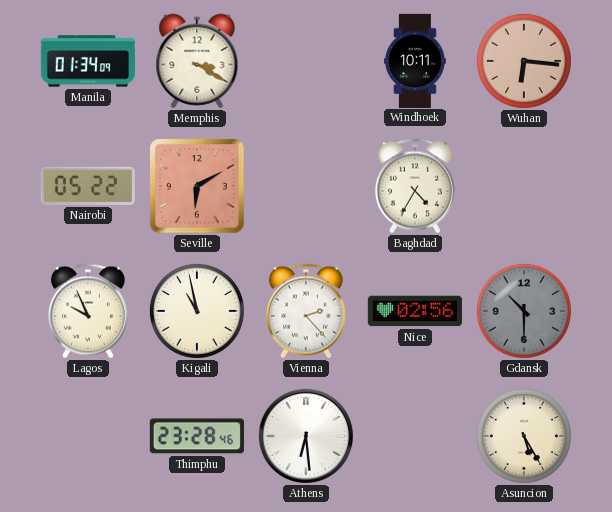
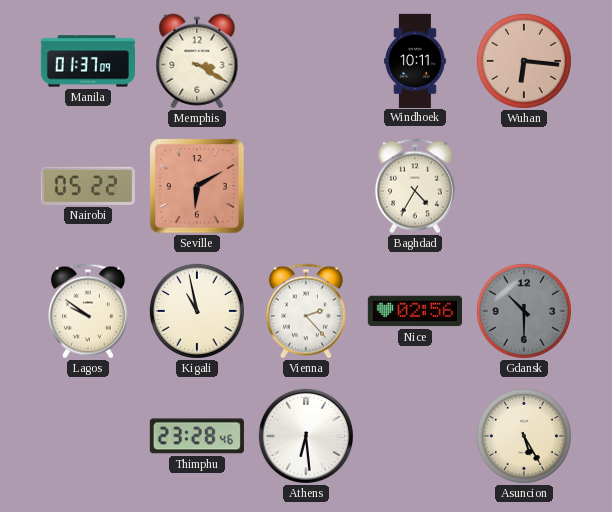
Manila: 01:34 -> 01:37
Lagos: 9:56 -> 9:51
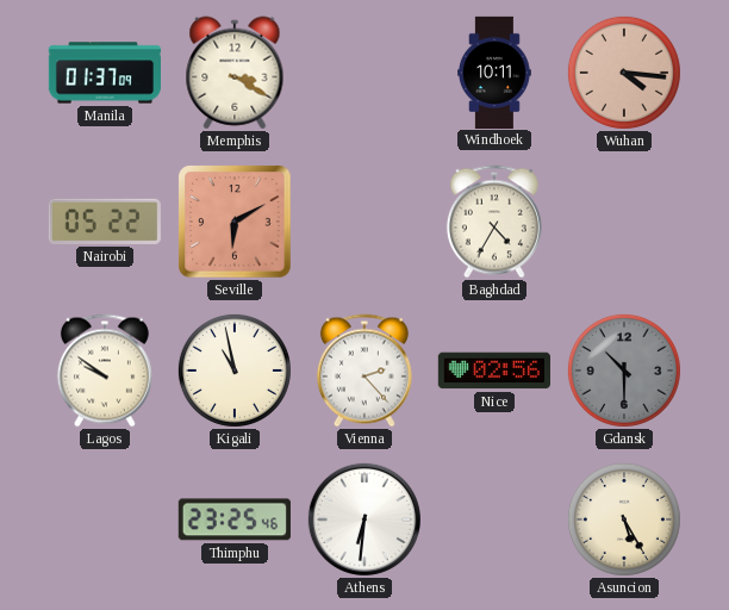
Wuhan: 6:16 -> 4:16
Thimphu: 23:28 -> 23:25
Athens: 6:29 -> 6:31
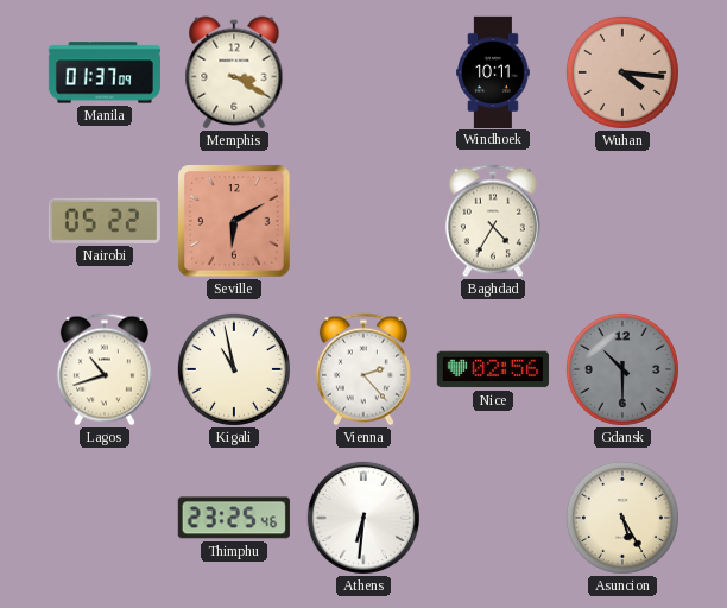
Lagos: 9:51 -> 10:42
